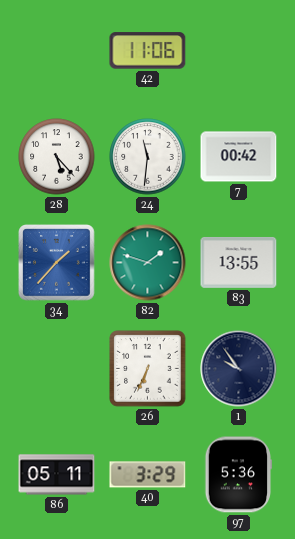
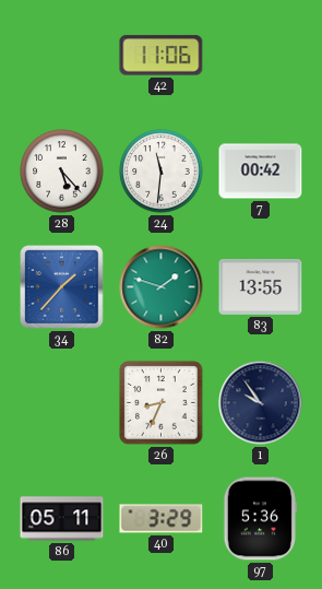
26: 6:34 -> 8:34
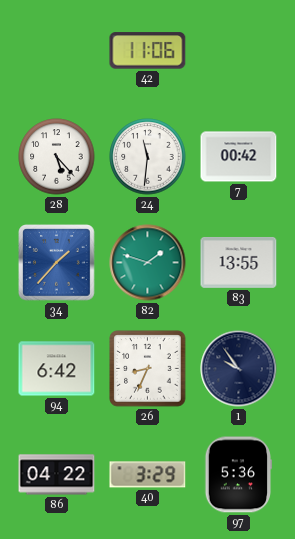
94: none -> 6:42
86: 05:11 -> 04:22
